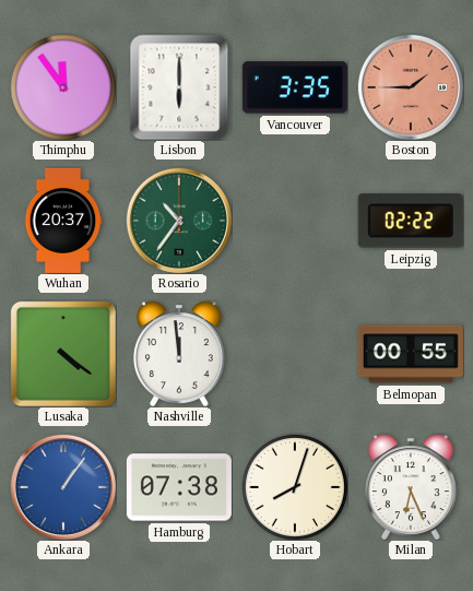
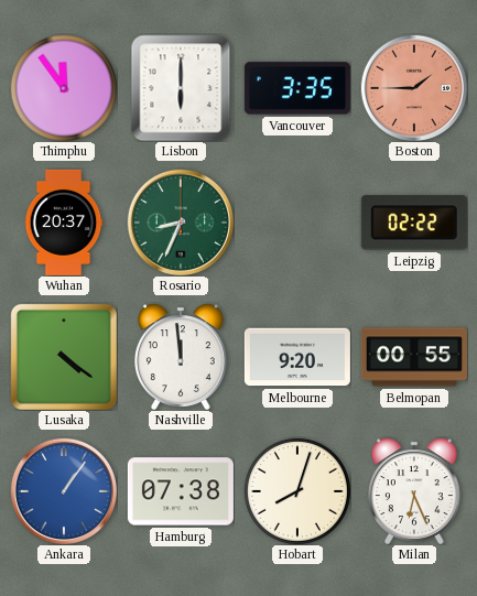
Rosario: 10:36 -> 8:34
Melbourne: none -> 9:20
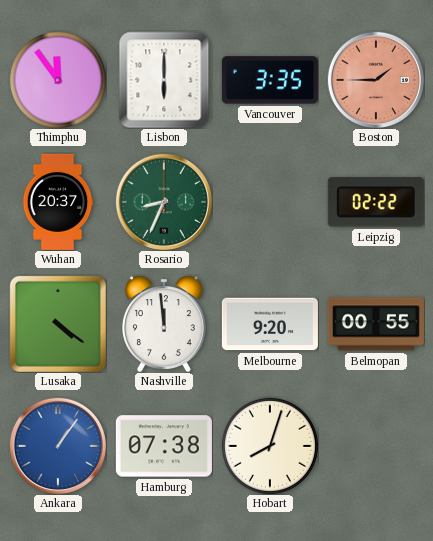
Milan: 6:26 -> none
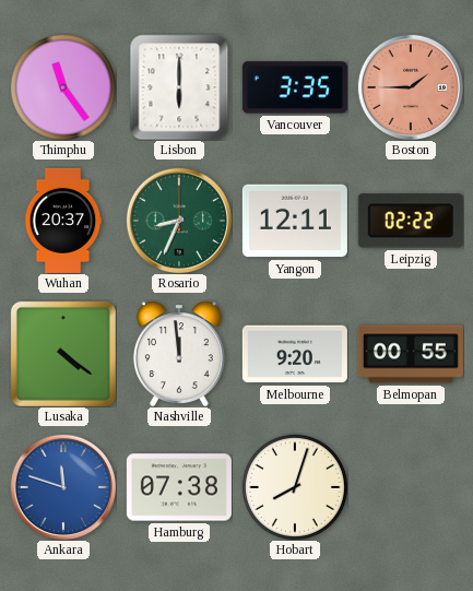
Thimphu: 11:54 -> 11:24
Yangon: none -> 12:11
Ankara: 1:06 -> 11:48
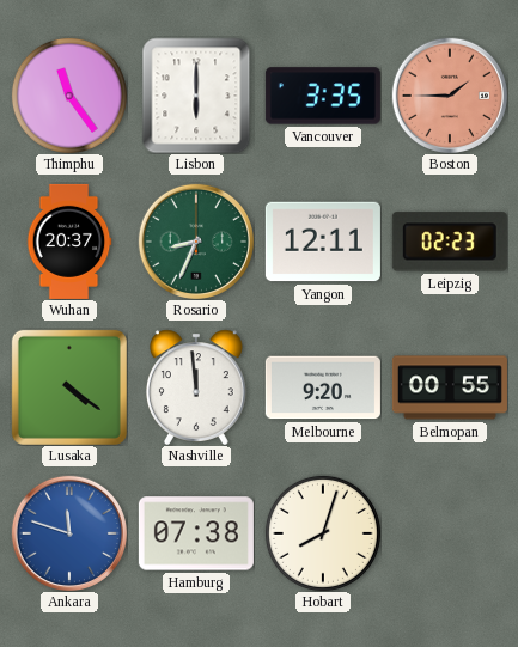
Leipzig: 02:22 -> 02:23
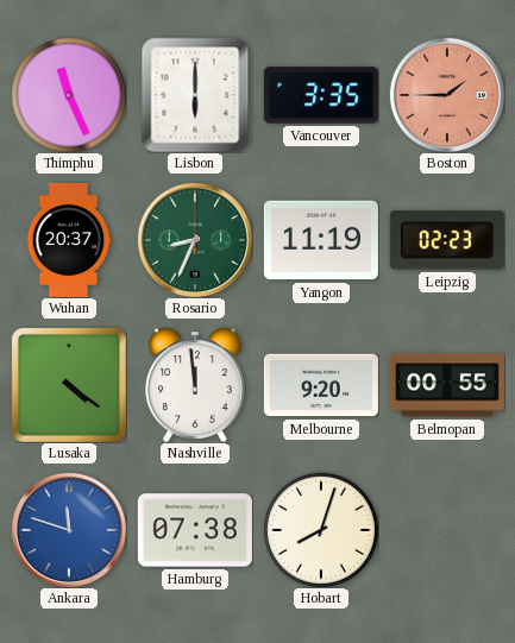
Thimphu: 11:24 -> 11:26
Yangon: 12:11 -> 11:19
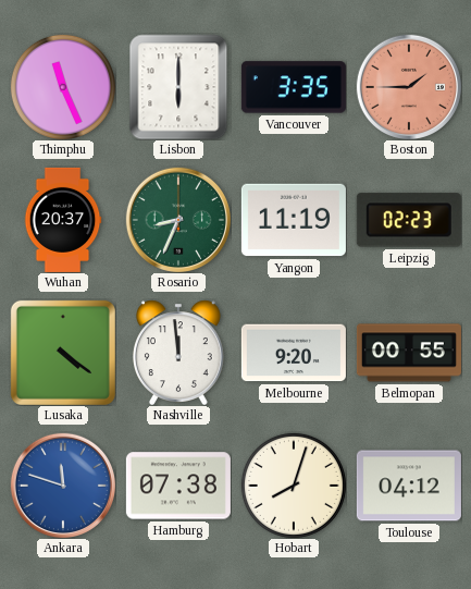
Toulouse: none -> 04:12
